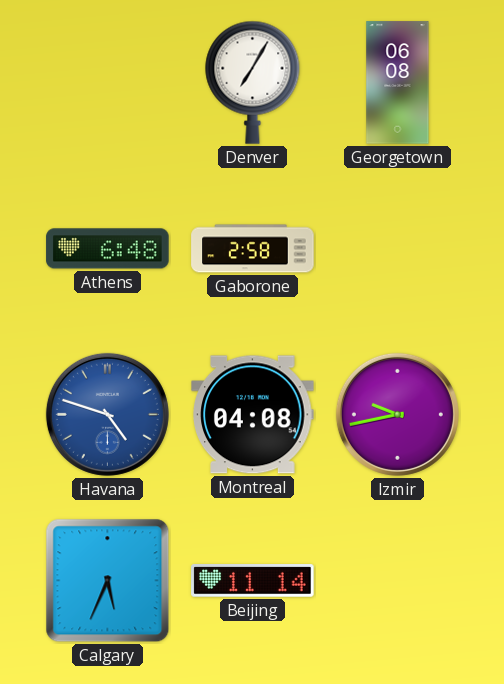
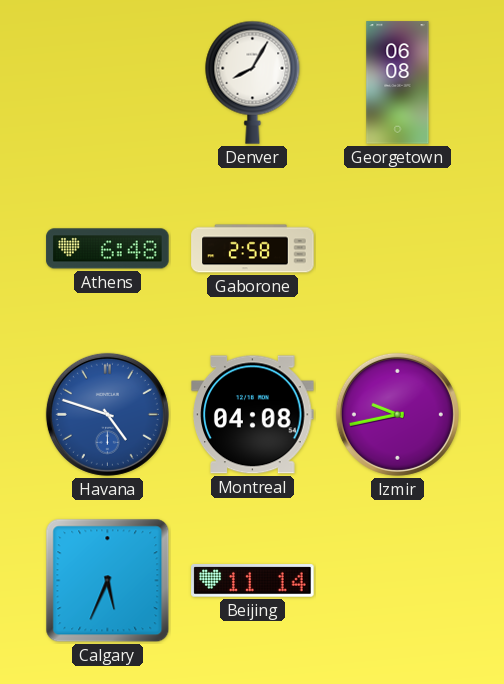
Denver: 7:05 -> 8:05
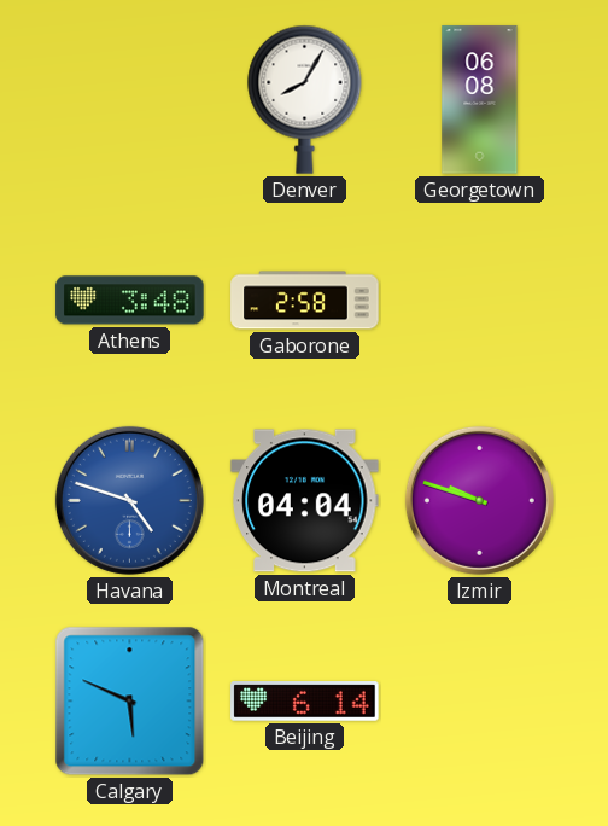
Athens: 6:48 -> 3:48
Montreal: 04:08 -> 04:04
Izmir: 9:43 -> 9:48
Calgary: 5:34 -> 5:49
Beijing: 11:14 -> 6:14
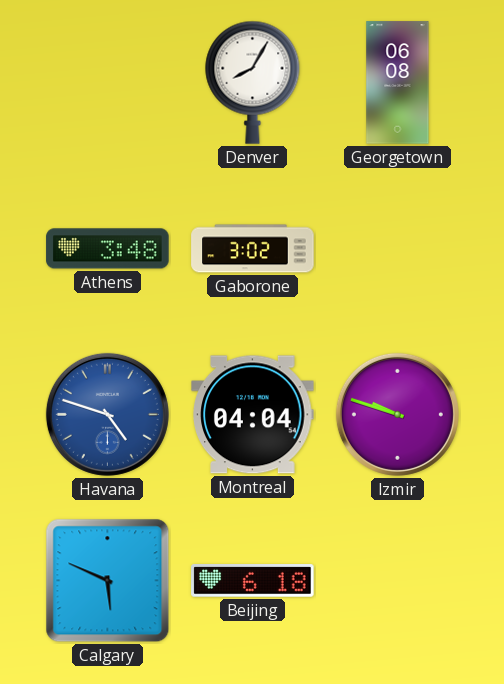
Gaborone: 2:58 -> 3:02
Beijing: 6:14 -> 6:18
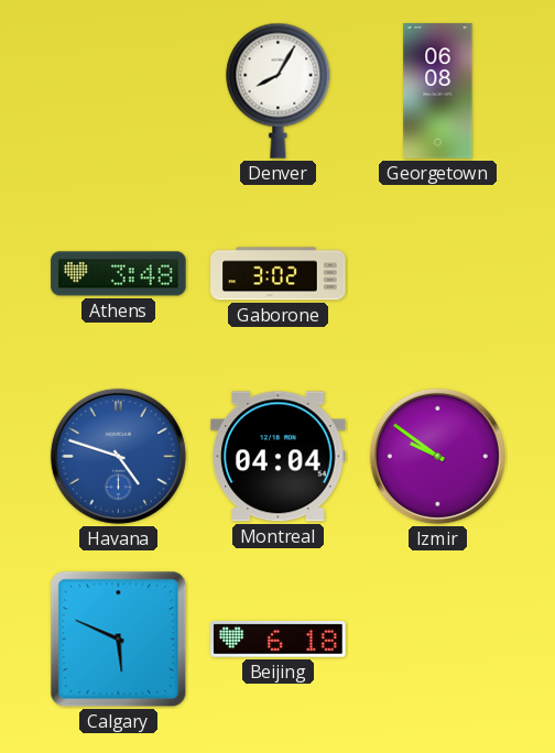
Izmir: 9:48 -> 9:51
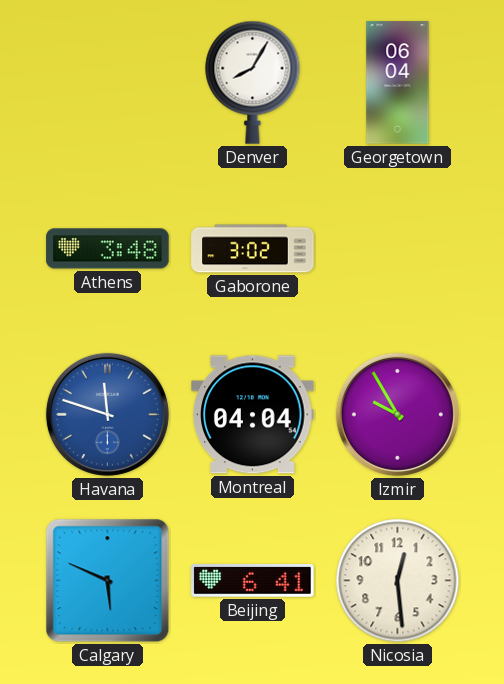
Georgetown: 06:08 -> 06:04
Havana: 4:48 -> 11:48
Izmir: 9:51 -> 9:55
Beijing: 6:18 -> 6:41
Nicosia: none -> 12:29
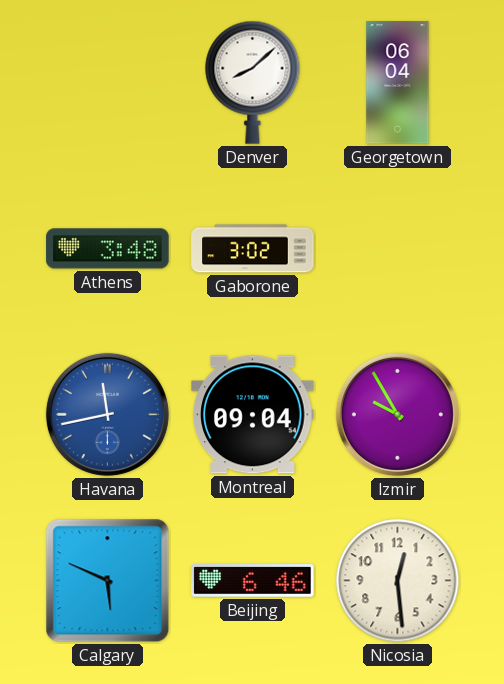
Denver: 8:05 -> 8:08
Havana: 11:48 -> 11:43
Montreal: 04:04 -> 09:04
Beijing: 6:41 -> 6:46
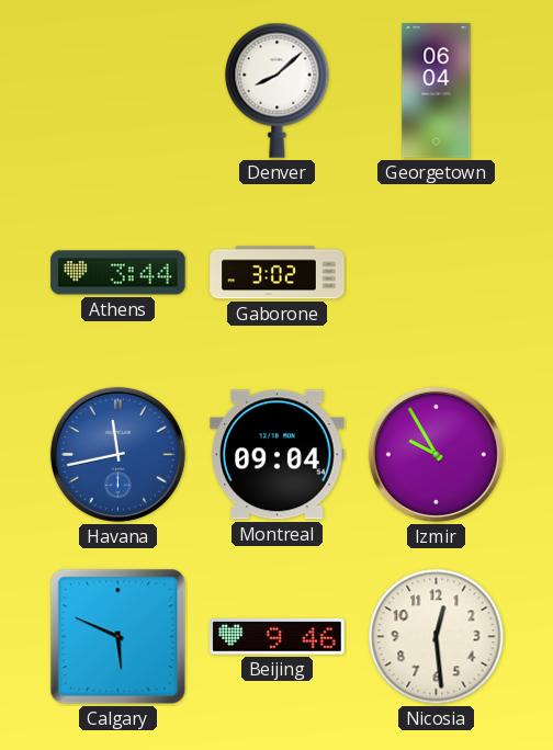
Athens: 3:48 -> 3:44
Beijing: 6:46 -> 9:46
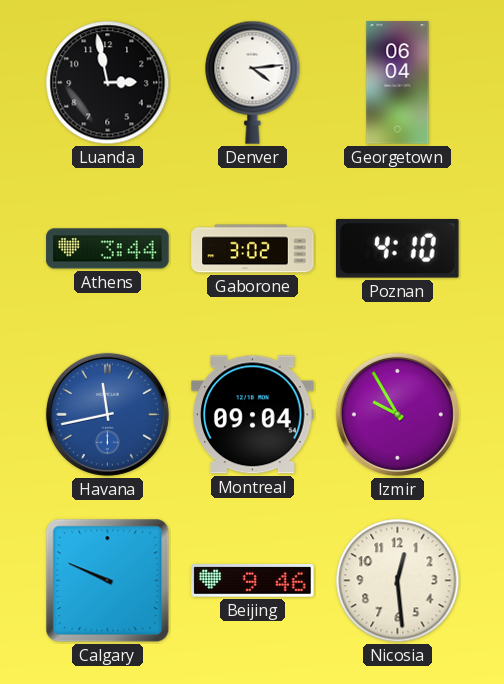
Luanda: none -> 2:58
Denver: 8:08 -> 4:14
Poznan: none -> 4:10
Calgary: 5:49 -> 9:49
